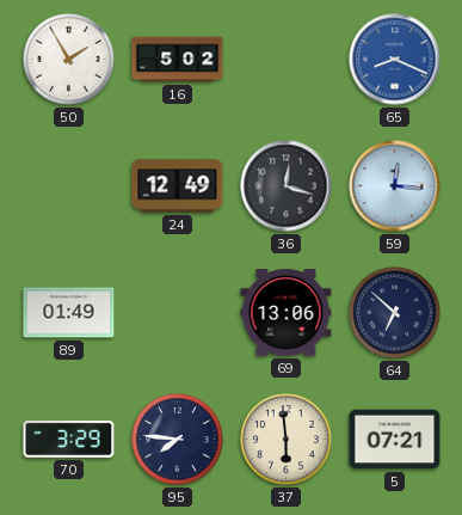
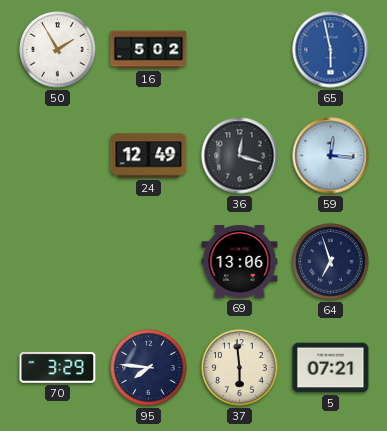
65: 8:19 -> 5:58
89: 01:49 -> none
64: 6:52 -> 6:57
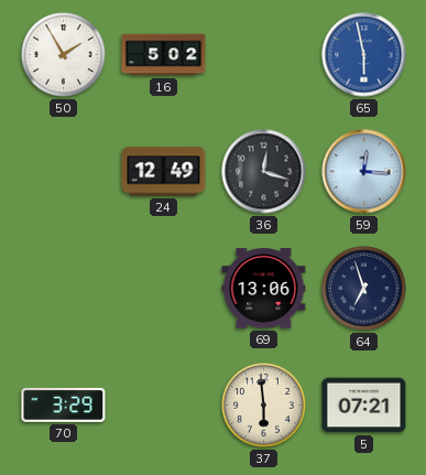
95: 7:46 -> none
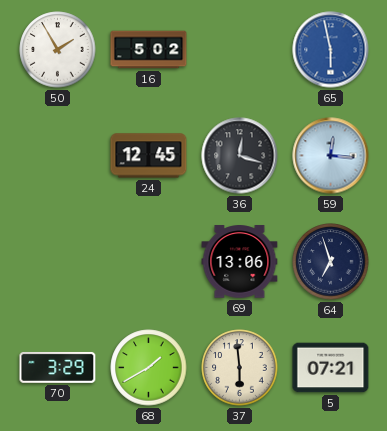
24: 12:49 -> 12:45
68: none -> 1:40
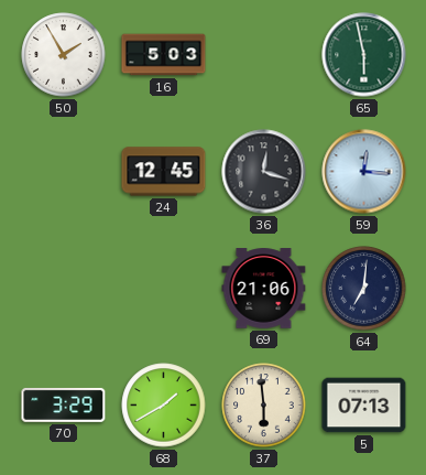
16: 5:02 -> 5:03
65 dial: blue -> green
69: 13:06 -> 21:06
64: 6:57 -> 7:01
5: 07:21 -> 07:13
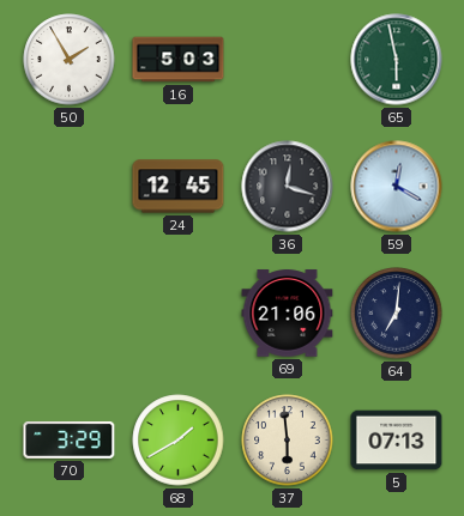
59: 12:16 -> 12:20
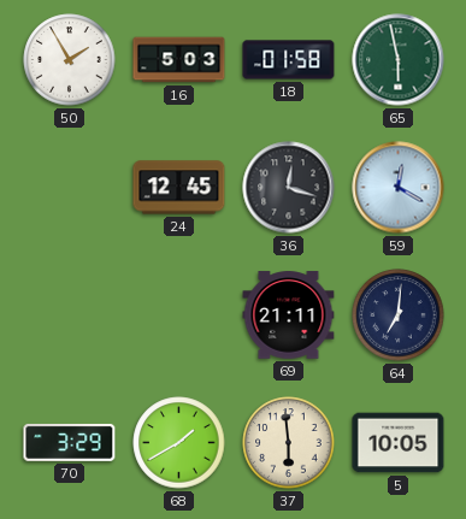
18: none -> 01:58
69: 21:06 -> 21:11
5: 07:13 -> 10:05
